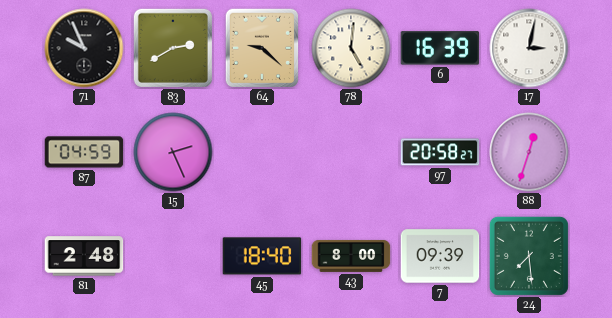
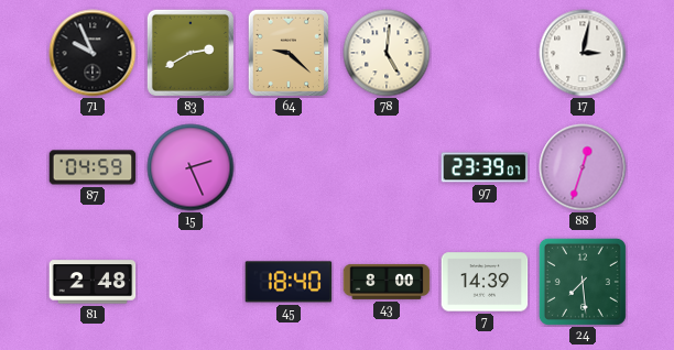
6: 16:39 -> none
97: 20:58 -> 23:39
7: 09:39 -> 14:39
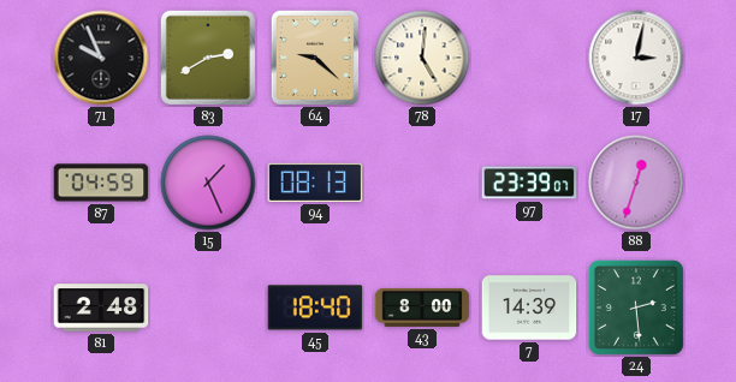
15: 2:26 -> 1:26
94: none -> 08:13
24: 7:29 -> 2:29
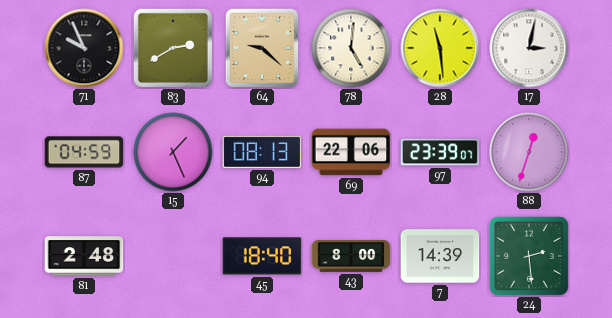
28: none -> 11:29
69: none -> 22:06
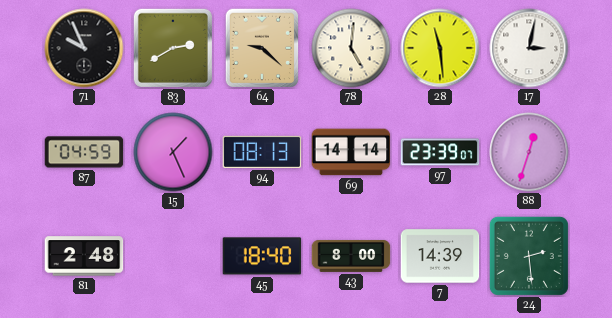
69: 22:06 -> 14:14
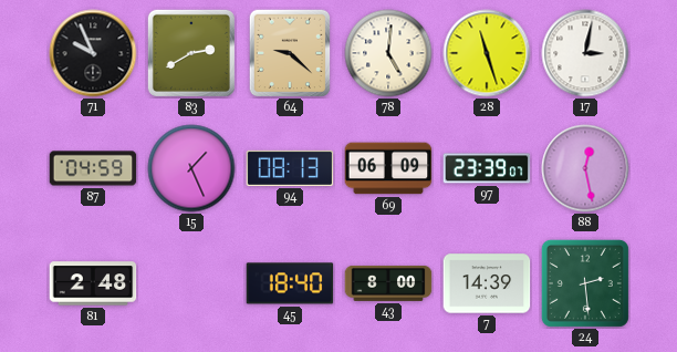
28: 11:29 -> 11:27
69: 14:14 -> 06:09
88: 12:33 -> 12:28
